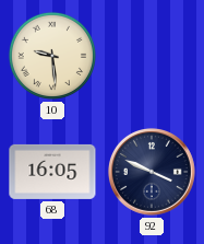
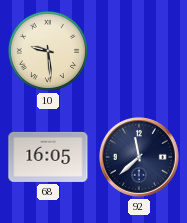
92: 3:49 -> 11:38
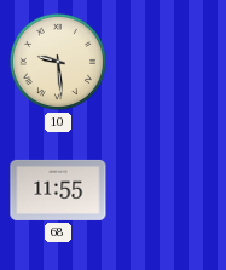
68: 16:05 -> 11:55
92: 11:38 -> none
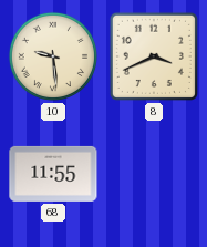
8: none -> 3:41
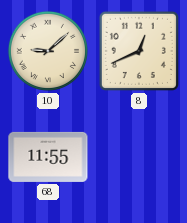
10: 9:29 -> 9:08
8: 3:41 -> 12:41
